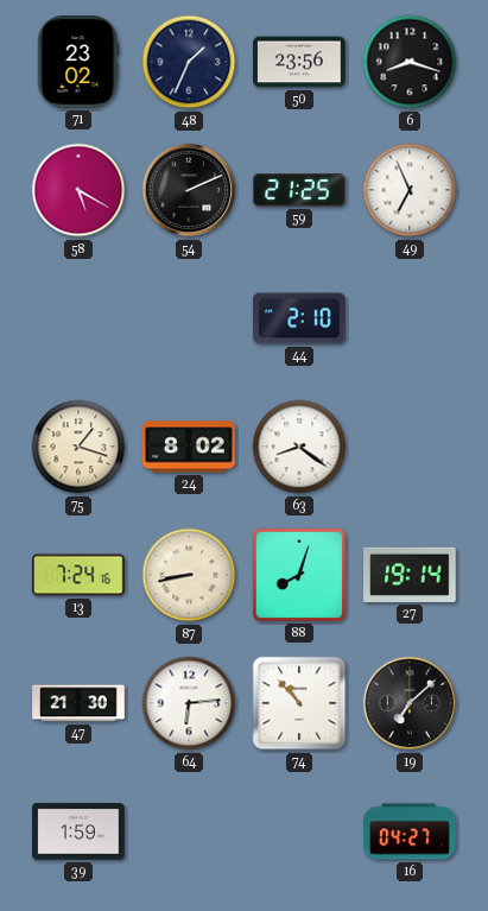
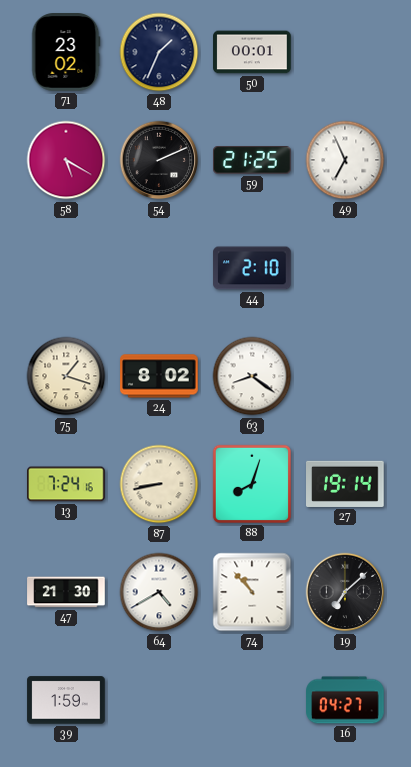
50: 23:56 -> 00:01
6: 8:18 -> none
64: 6:14 -> 4:40
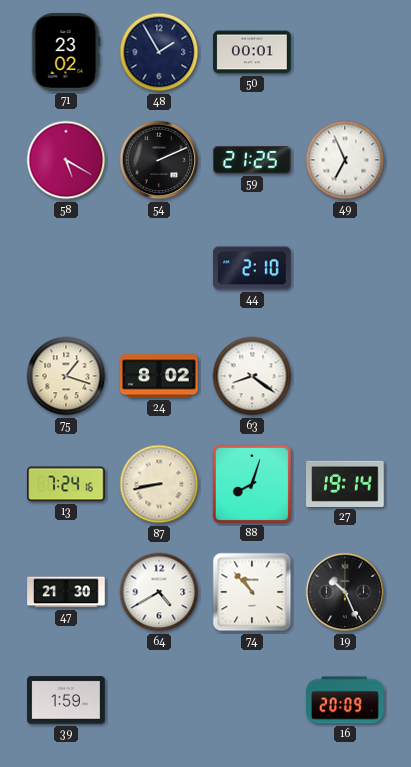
48: 1:34 -> 1:55
19: 7:08 -> 10:26
16: 04:27 -> 20:09
